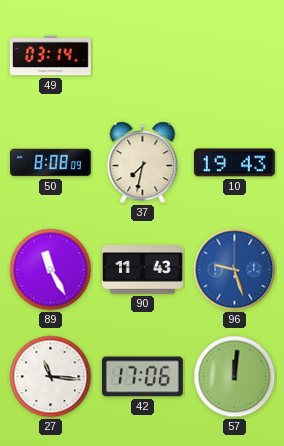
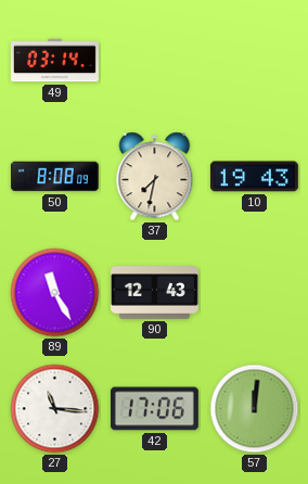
90: 11:43 -> 12:43
96: 9:27 -> none
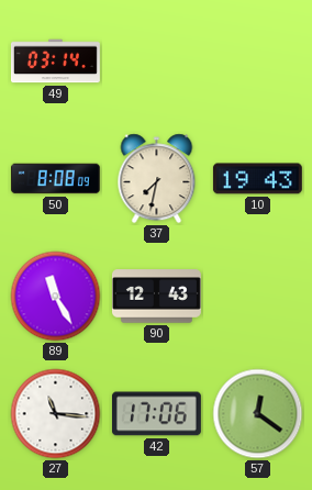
57: 12:01 -> 12:21
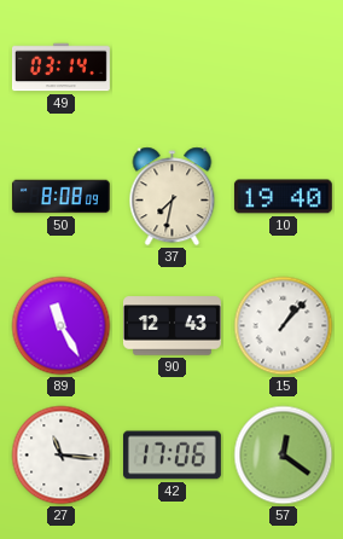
10: 19:43 -> 19:40
15: none -> 1:07
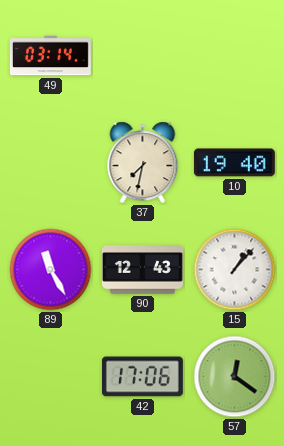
50: 8:08 -> none
27: 11:16 -> none
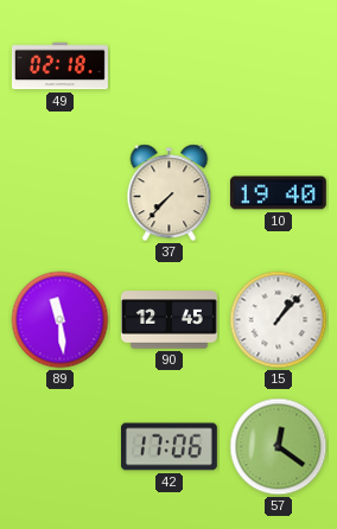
49: 03:14 -> 02:18
37: 7:32 -> 7:37
89: 11:25 -> 11:29
90: 12:43 -> 12:45
